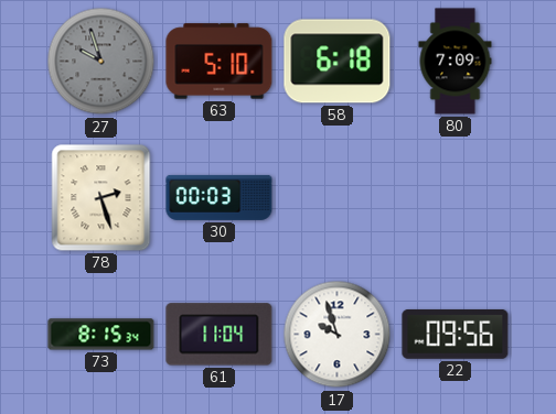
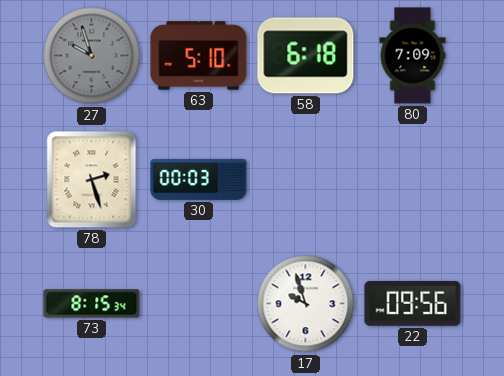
61: 11:04 -> none
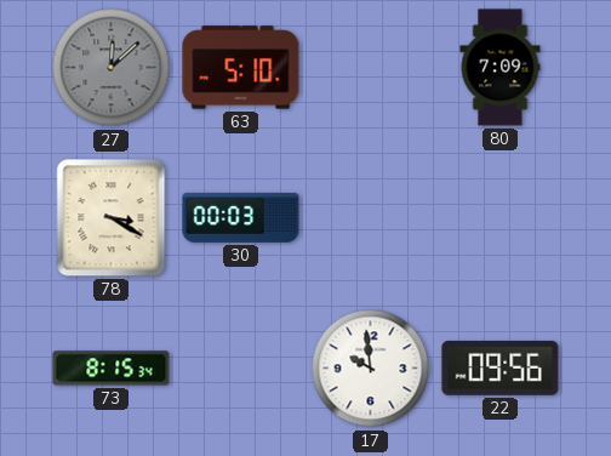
27: 9:57 -> 12:08
58: 6:18 -> none
78: 2:27 -> 3:20
17: 9:57 -> 9:59
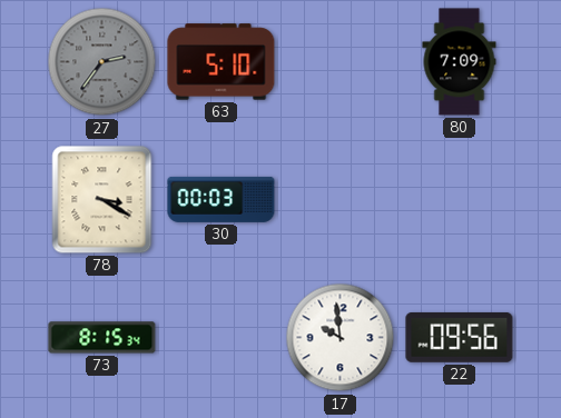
27: 12:08 -> 2:36
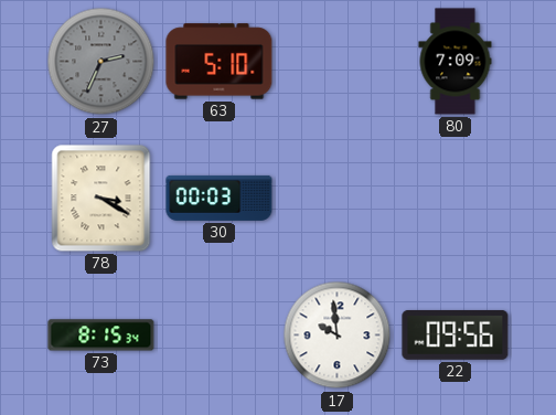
27: 2:36 -> 2:34
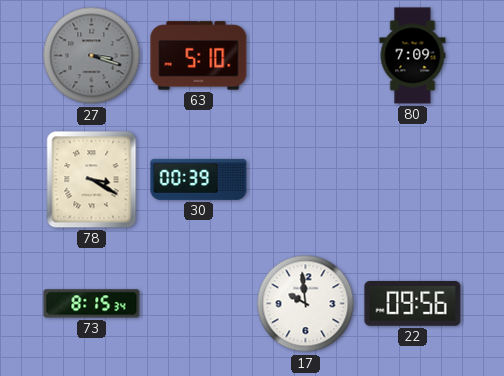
27: 2:34 -> 3:18
30: 00:03 -> 00:39
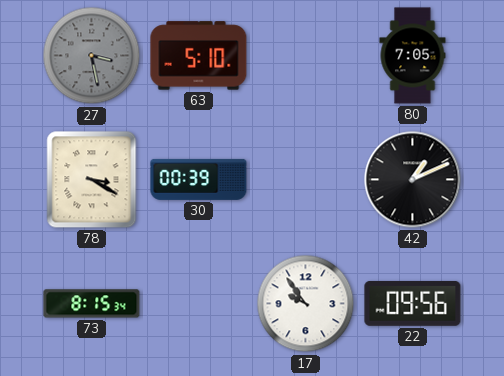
27: 3:18 -> 3:28
80: 7:09 -> 7:05
42: none -> 1:11
17: 9:59 -> 9:54
